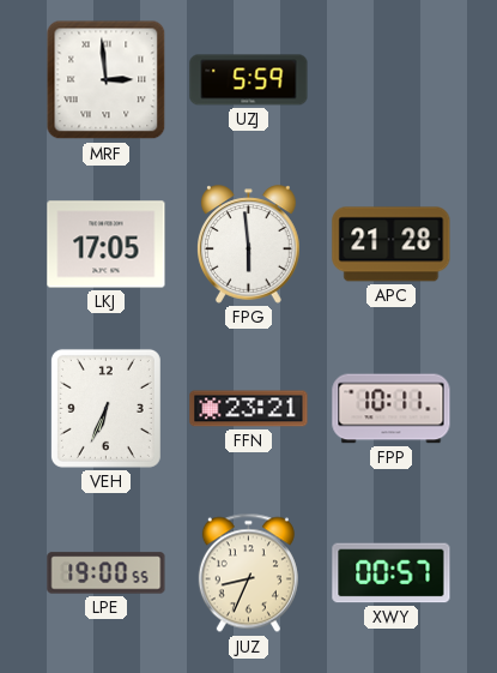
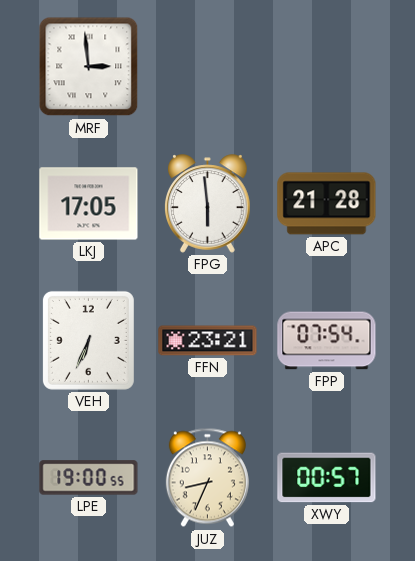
UZJ: 5:59 -> none
FPP: 10:11 -> 07:54
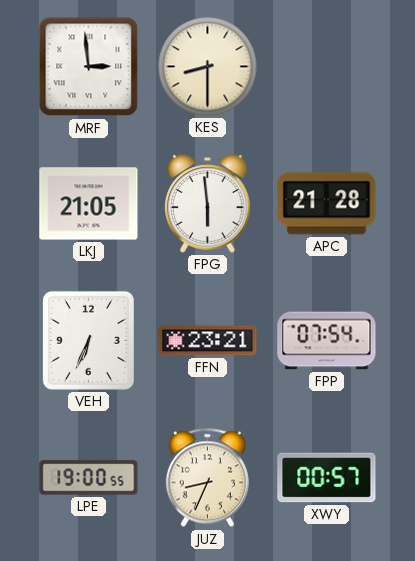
KES: none -> 8:30
LKJ: 17:05 -> 21:05
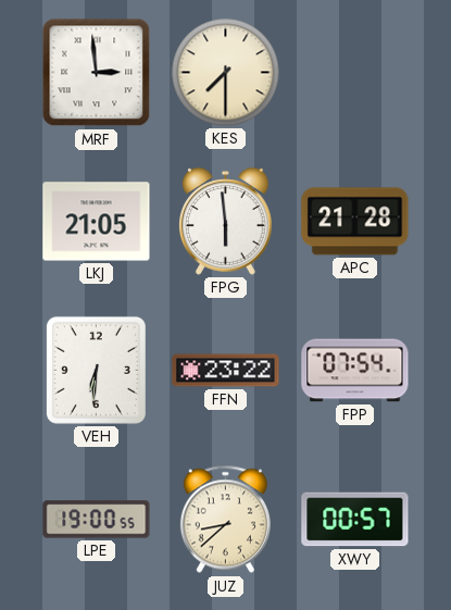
KES: 8:30 -> 7:30
VEH: 6:34 -> 6:31
FFN: 23:21 -> 23:22
JUZ: 8:34 -> 8:38
